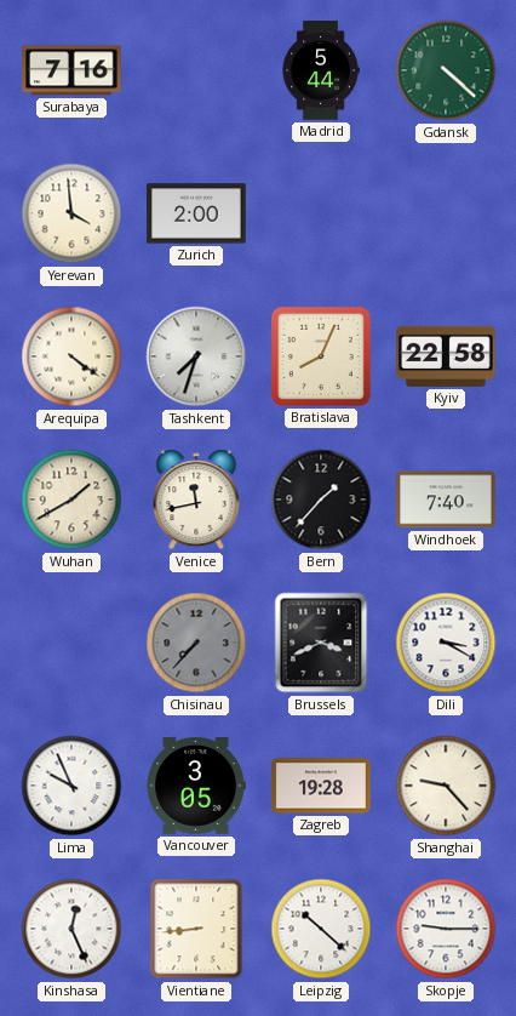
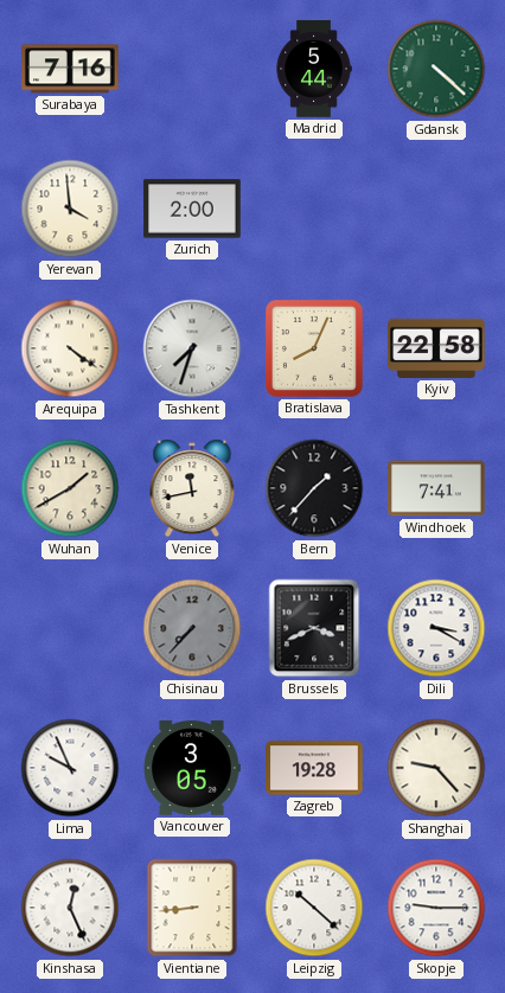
Windhoek: 7:40 -> 7:41
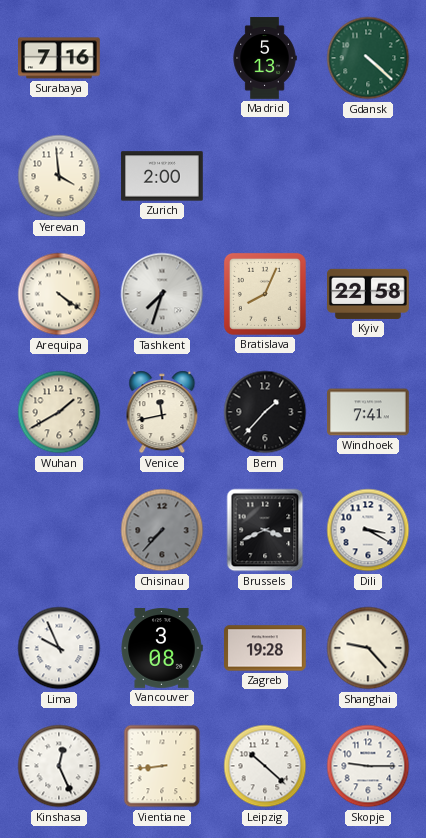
Madrid: 5:44 -> 5:13
Vancouver: 3:05 -> 3:08
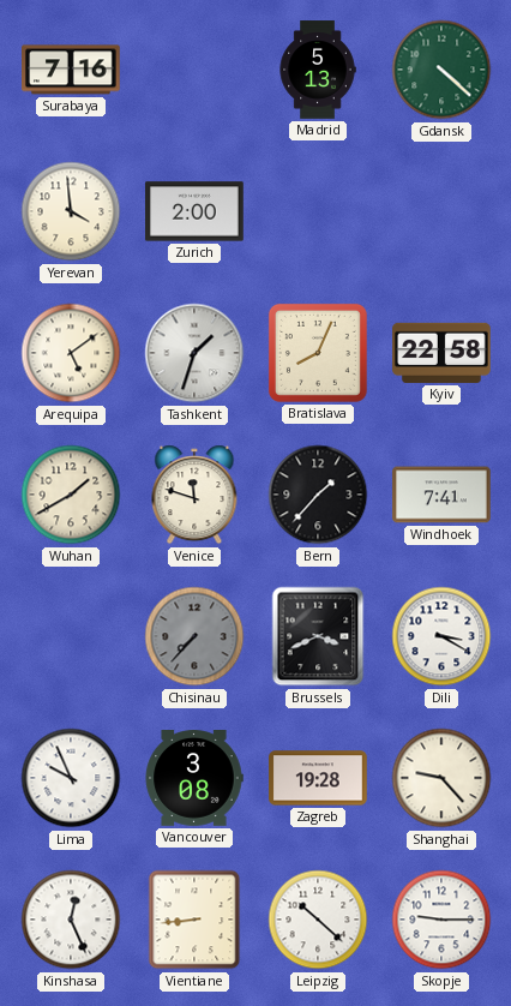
Arequipa: 4:21 -> 5:09
Tashkent: 7:33 -> 1:33
Venice: 11:43 -> 11:48
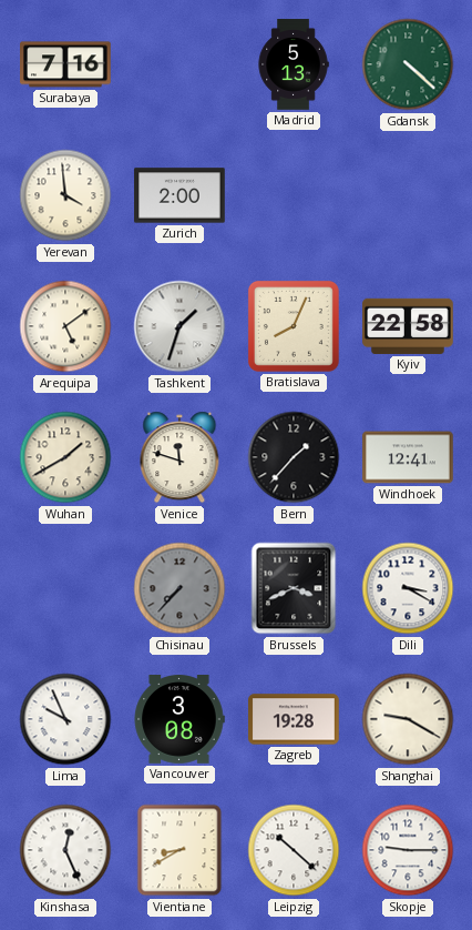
Windhoek: 7:41 -> 12:41
Shanghai: 9:23 -> 9:20
Vientiane: 8:44 -> 8:40
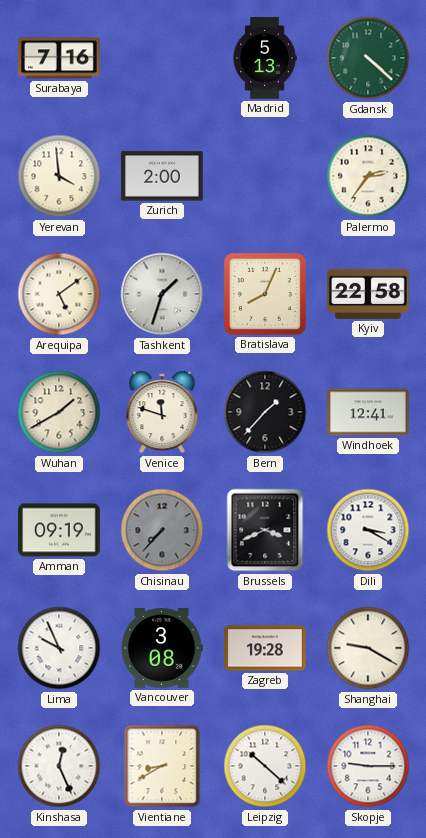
Palermo: none -> 2:36
Amman: none -> 09:19
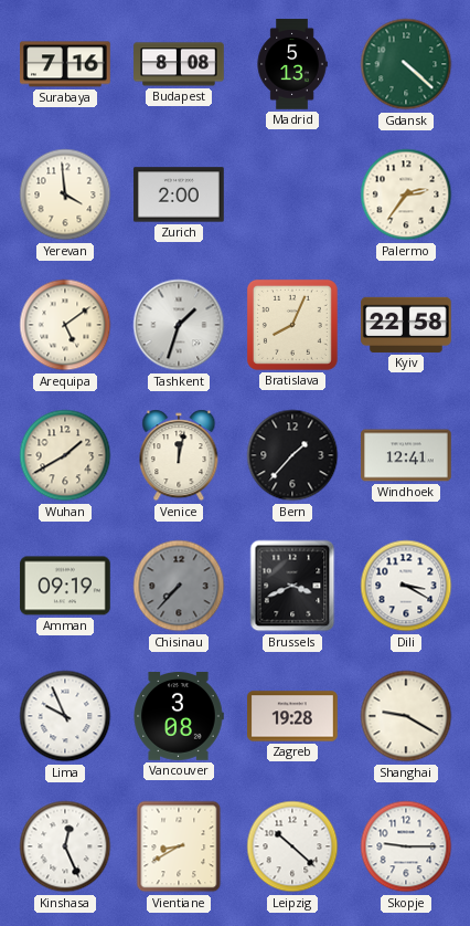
Budapest: none -> 8:08
Venice: 11:48 -> 12:02
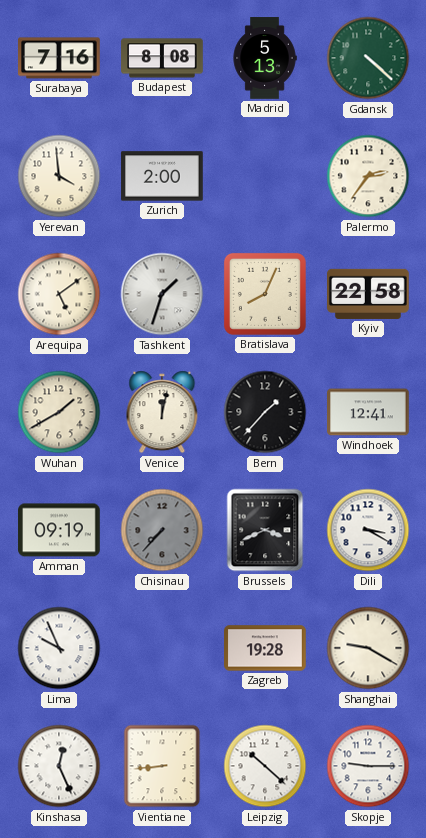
Vancouver: 3:08 -> none
Vientiane: 8:40 -> 8:44
